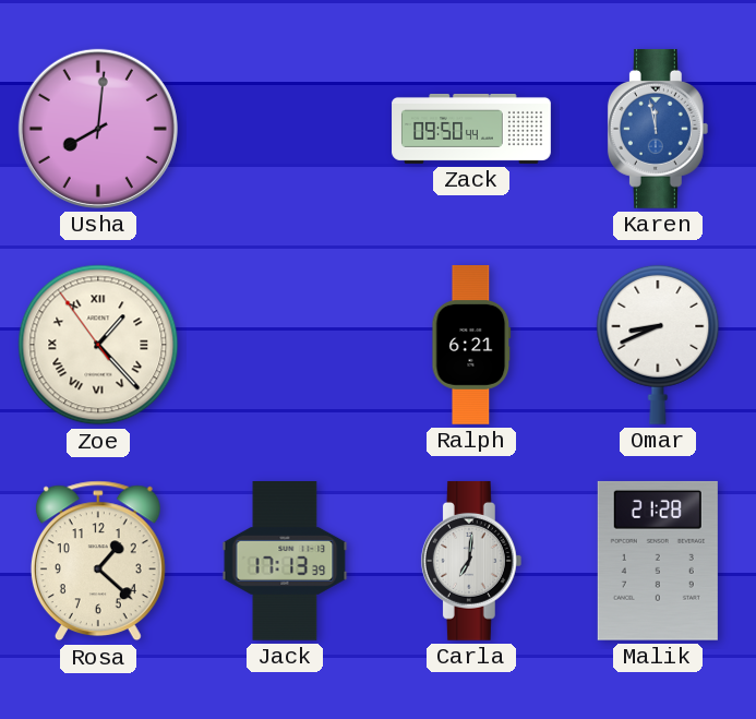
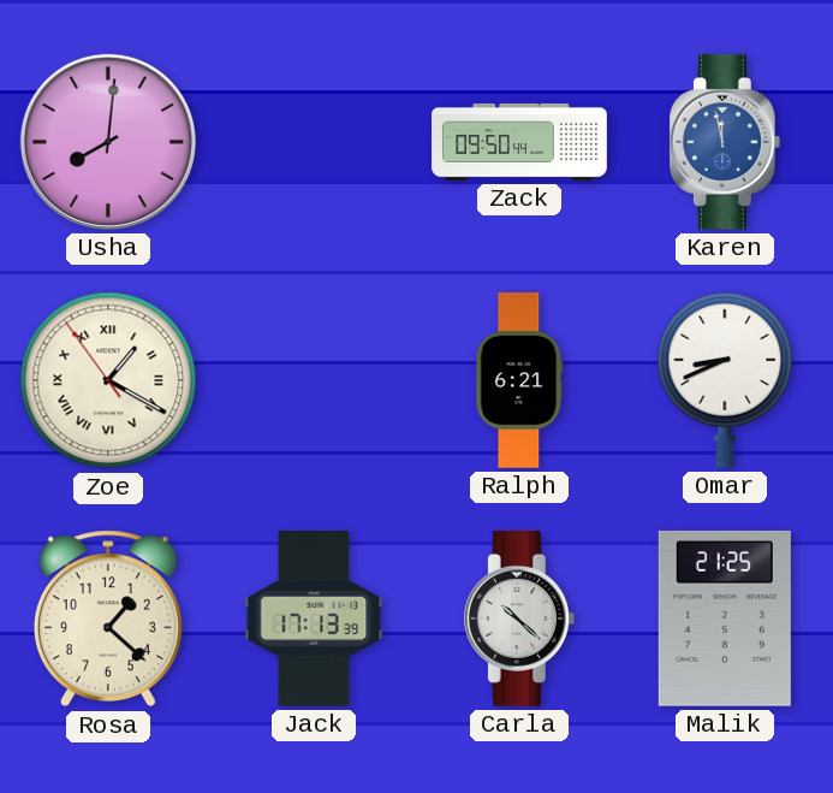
Zoe: 1:22 -> 1:19
Carla: 7:01 -> 10:22
Malik: 21:28 -> 21:25
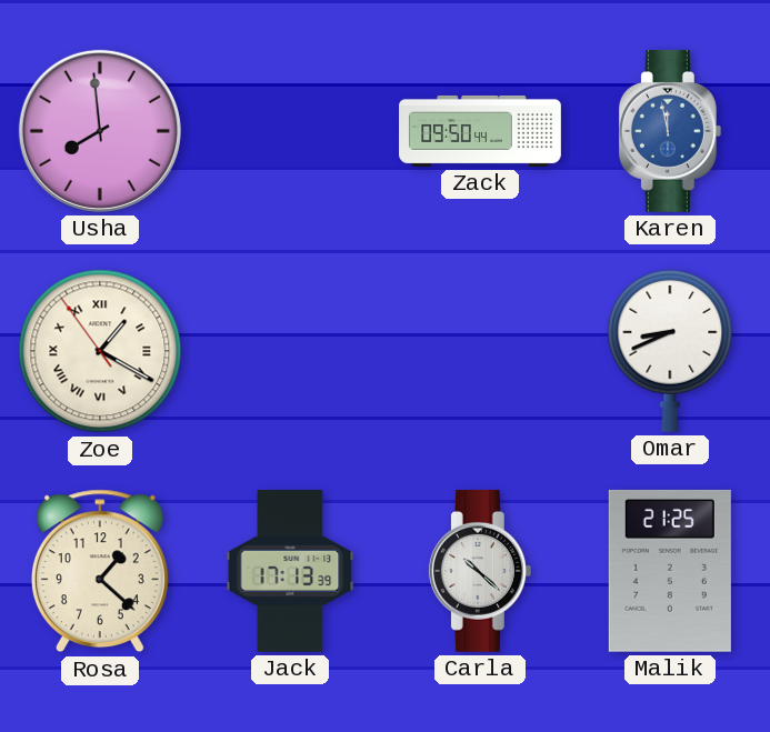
Usha: 8:01 -> 7:59
Ralph: 6:21 -> none
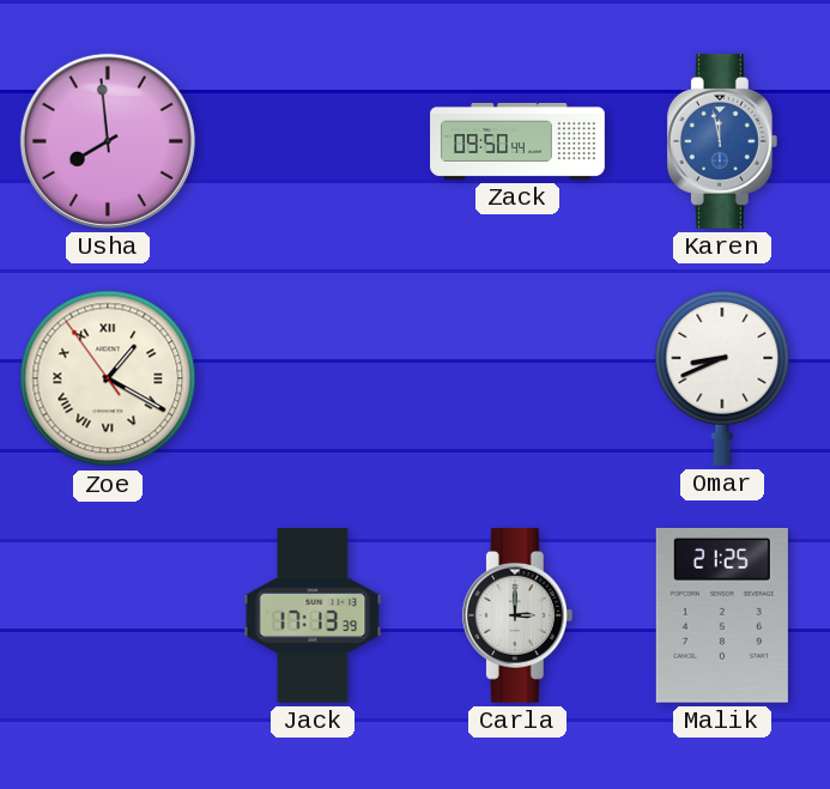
Rosa: 1:22 -> none
Carla: 10:22 -> 3:00
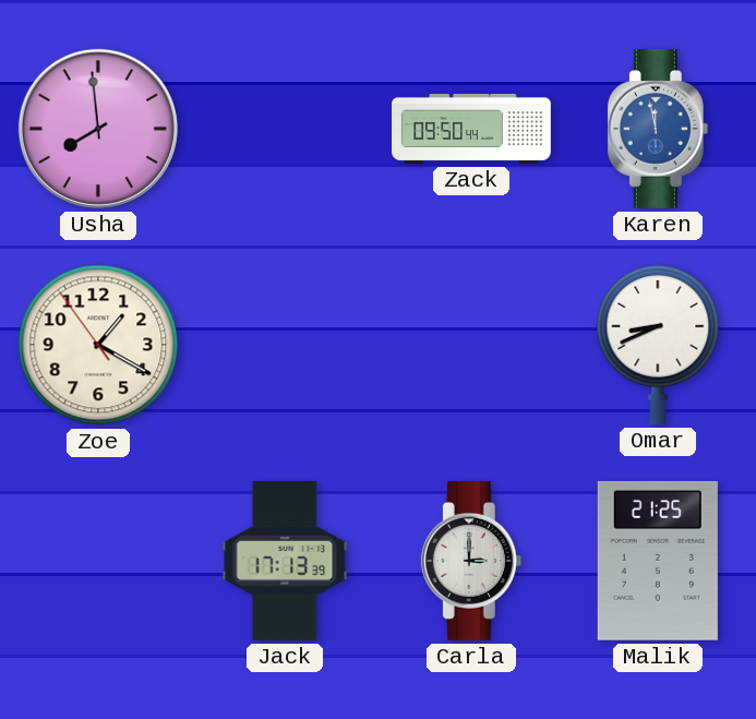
Zoe numerals: Roman -> Arabic
